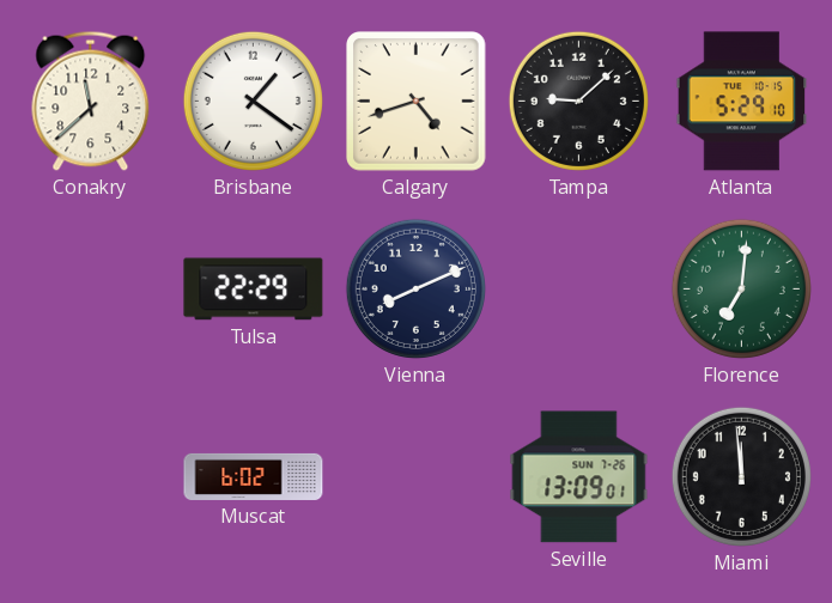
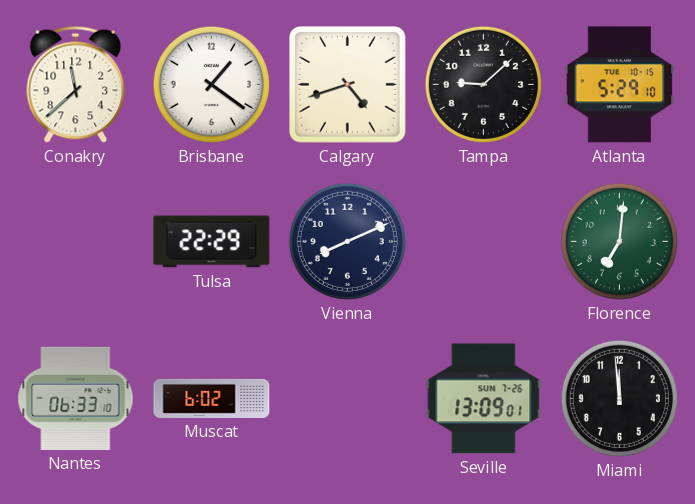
Nantes: none -> 06:33
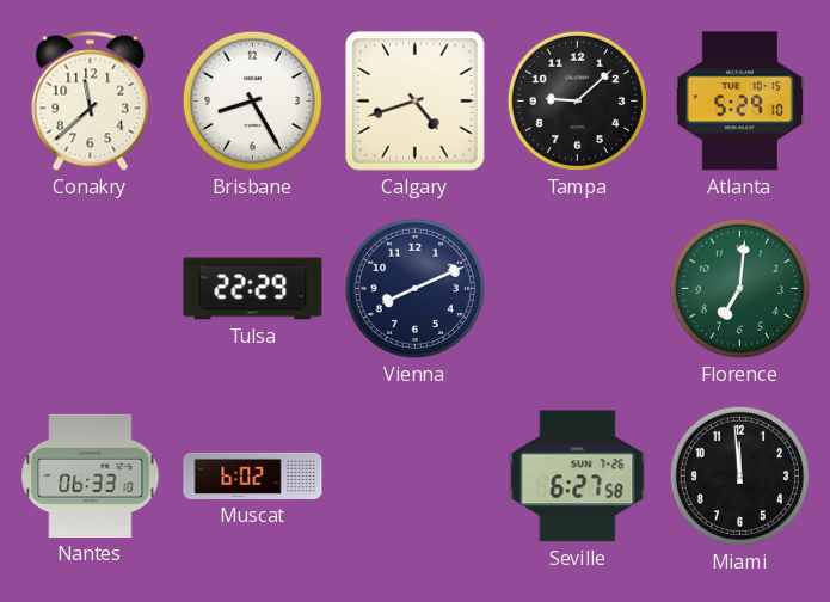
Brisbane: 1:21 -> 8:25
Seville: 13:09 -> 6:27
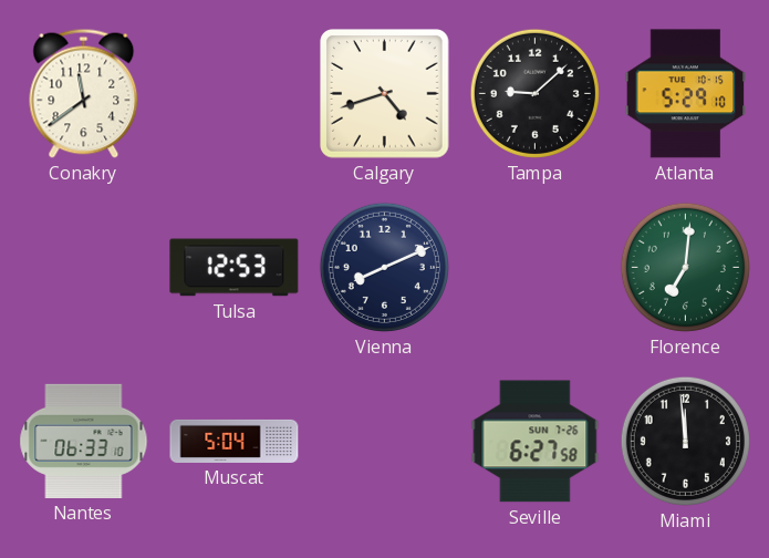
Conakry: 11:38 -> 11:39
Brisbane: 8:25 -> none
Tulsa: 22:29 -> 12:53
Muscat: 6:02 -> 5:04
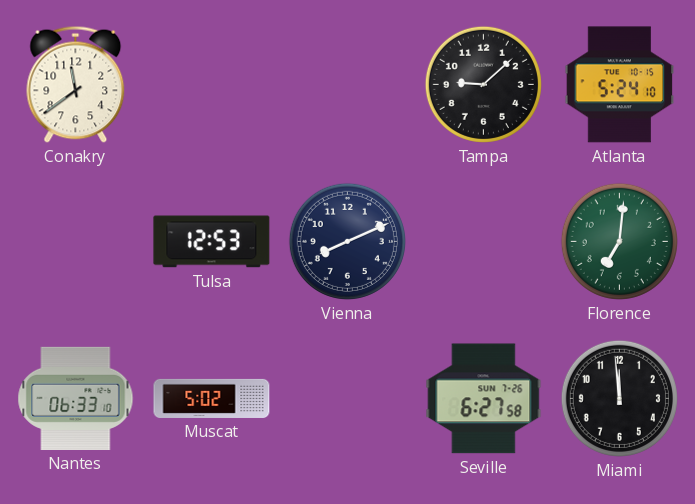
Calgary: 4:42 -> none
Atlanta: 5:29 -> 5:24
Muscat: 5:04 -> 5:02
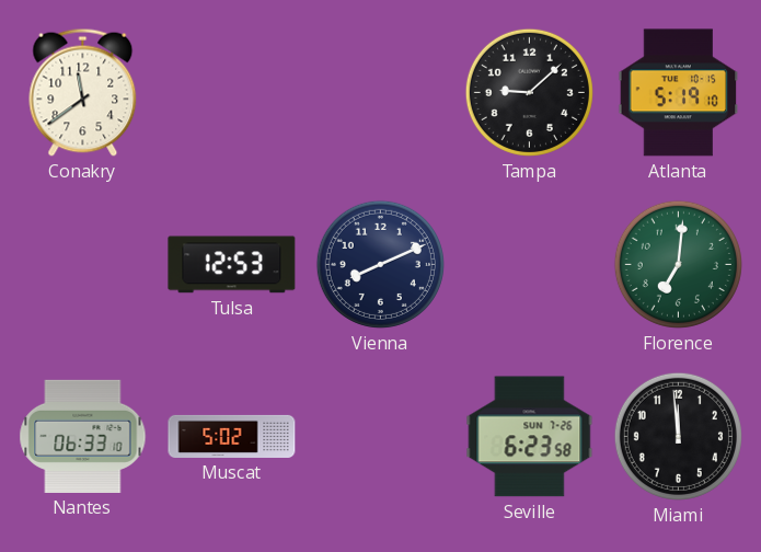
Atlanta: 5:24 -> 5:19
Seville: 6:27 -> 6:23
